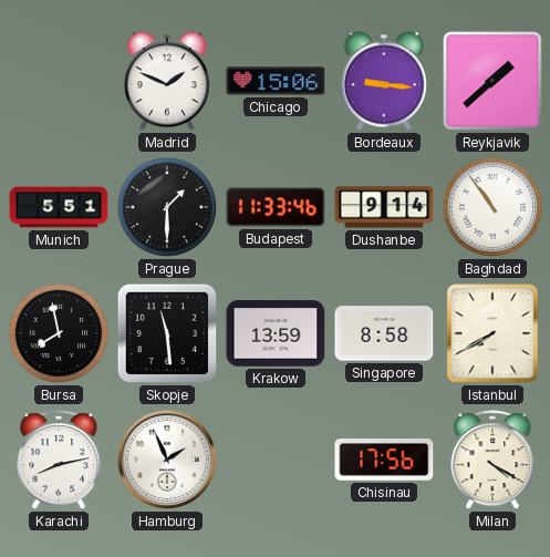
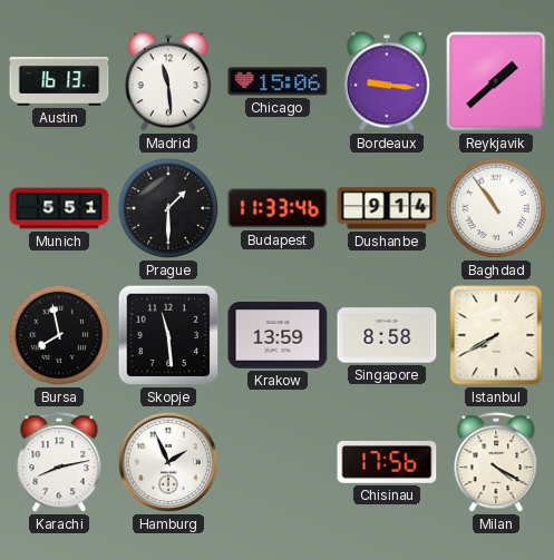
Austin: none -> 16:13
Madrid: 1:49 -> 11:29
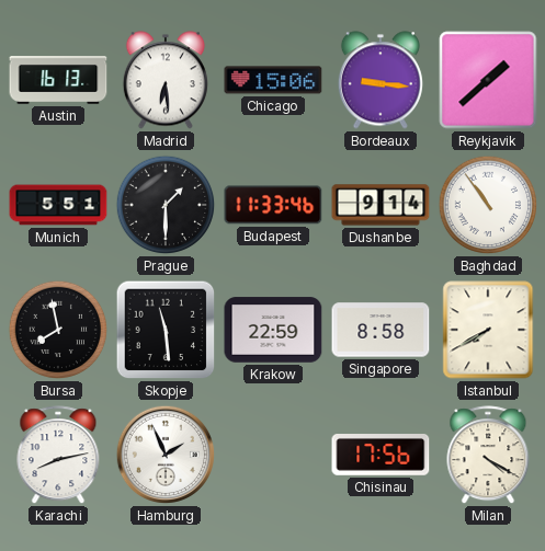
Madrid: 11:29 -> 6:29
Krakow: 13:59 -> 22:59
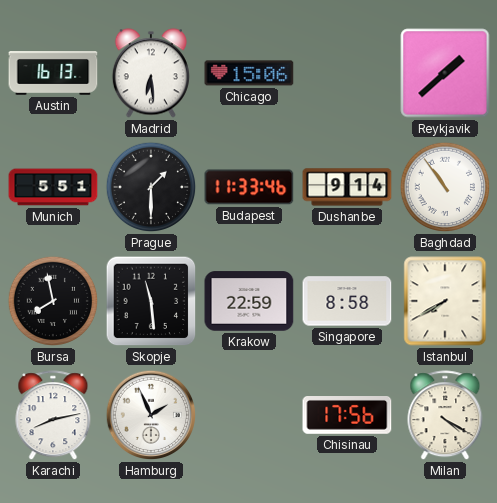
Bordeaux: 9:16 -> none
